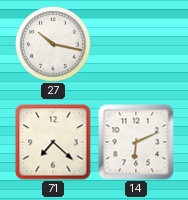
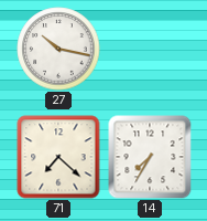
14: 6:11 -> 7:35
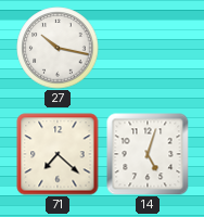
14: 7:35 -> 5:03
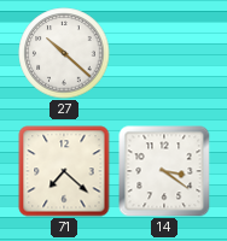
27: 10:17 -> 10:22
14: 5:03 -> 3:21
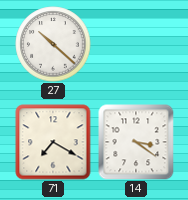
71: 7:22 -> 7:20
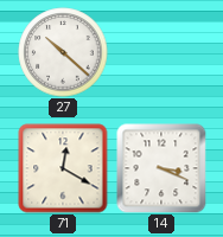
71: 7:20 -> 12:20
14: 3:21 -> 3:19
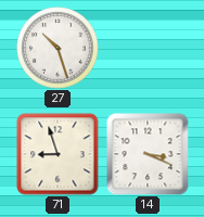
27: 10:22 -> 10:27
71: 12:20 -> 8:57
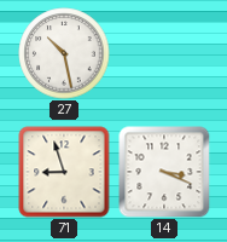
27: 10:27 -> 10:28
